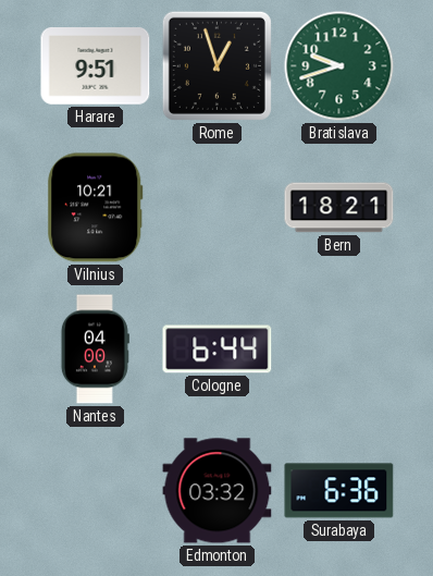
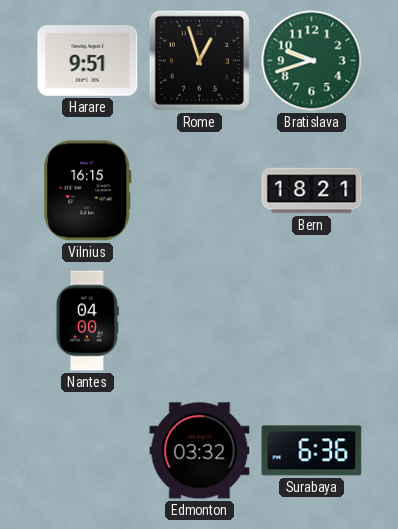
Vilnius: 10:21 -> 16:15
Cologne: 6:44 -> none
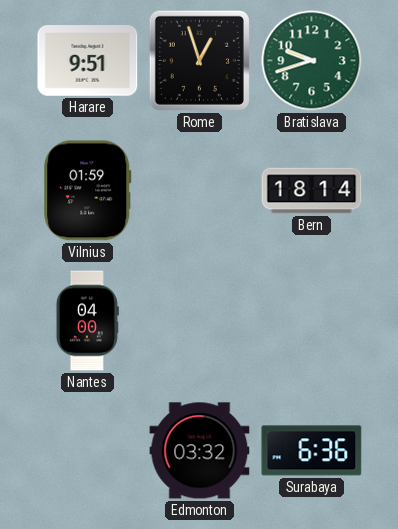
Vilnius: 16:15 -> 01:59
Bern: 18:21 -> 18:14
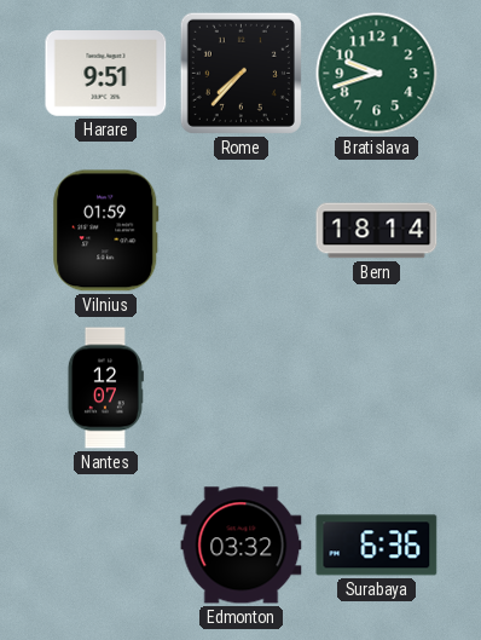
Rome: 12:57 -> 7:37
Nantes: 04:00 -> 12:07
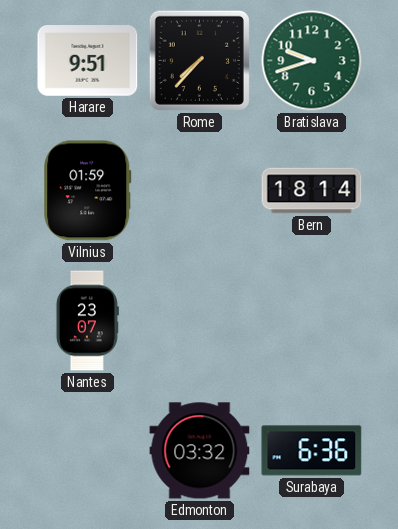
Nantes: 12:07 -> 23:07
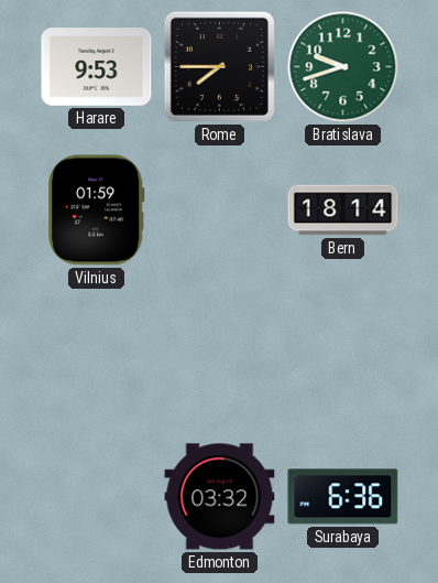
Harare: 9:51 -> 9:53
Rome: 7:37 -> 7:45
Nantes: 23:07 -> none
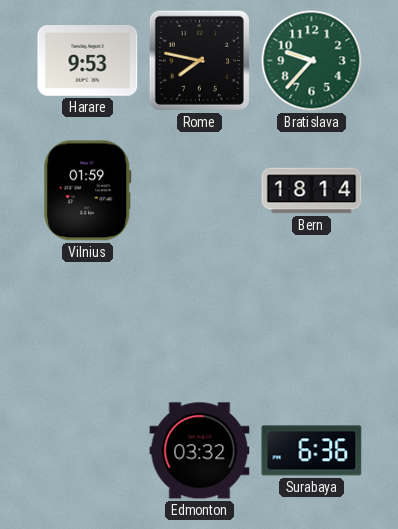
Rome: 7:45 -> 7:47
Bratislava: 9:42 -> 9:37
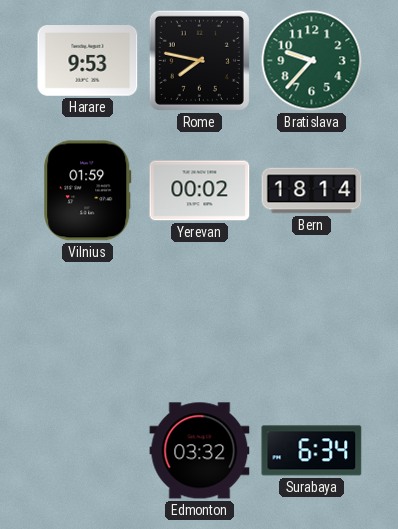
Yerevan: none -> 00:02
Surabaya: 6:36 -> 6:34
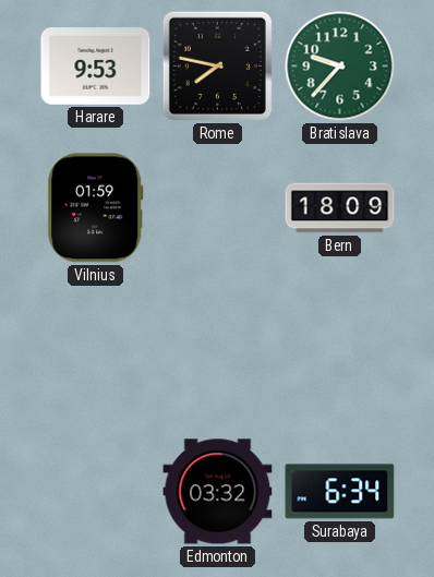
Yerevan: 00:02 -> none
Bern: 18:14 -> 18:09
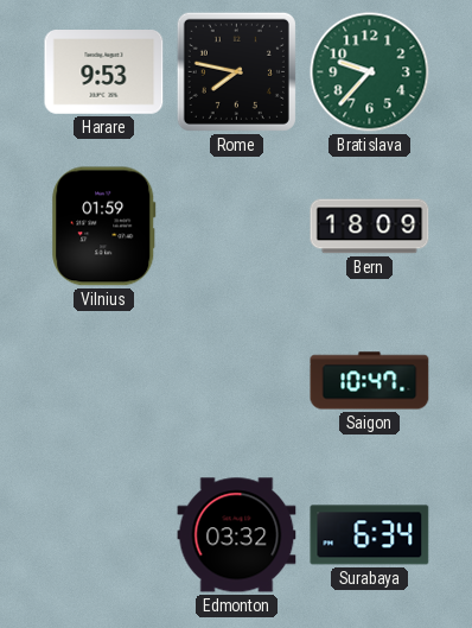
Saigon: none -> 10:47
